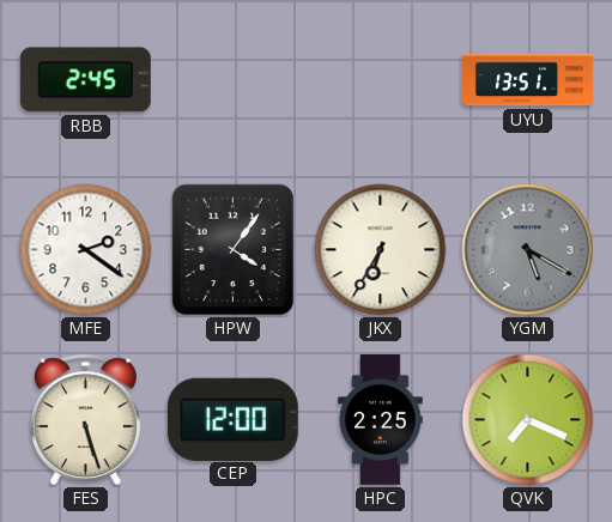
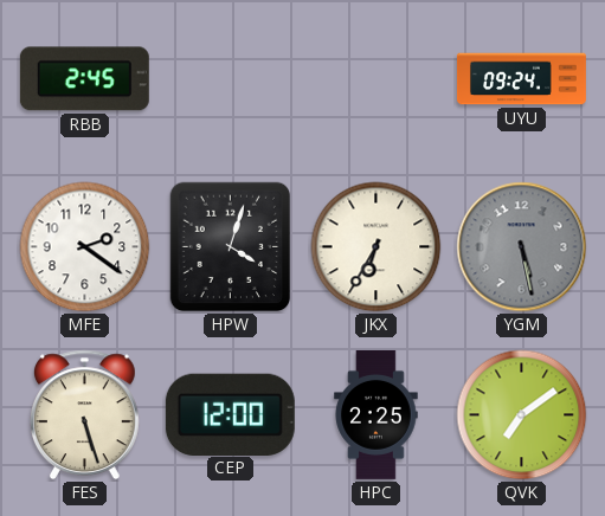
UYU: 13:51 -> 09:24
HPW: 4:06 -> 4:03
YGM: 5:20 -> 5:28
QVK: 7:19 -> 7:09
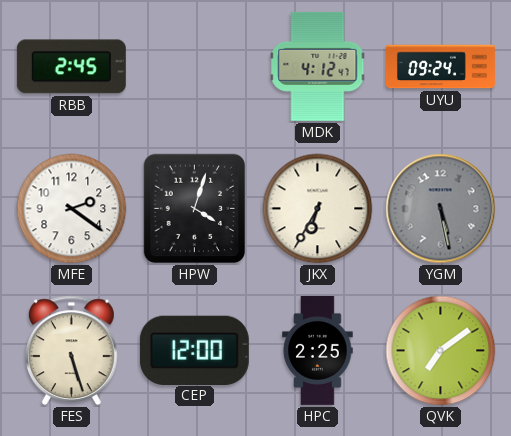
MDK: none -> 4:12
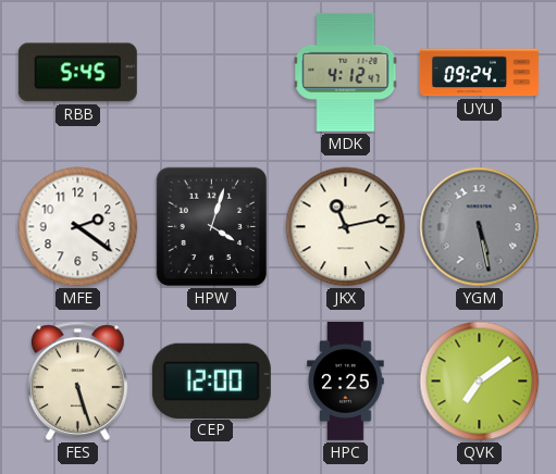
RBB: 2:45 -> 5:45
JKX: 6:35 -> 11:13
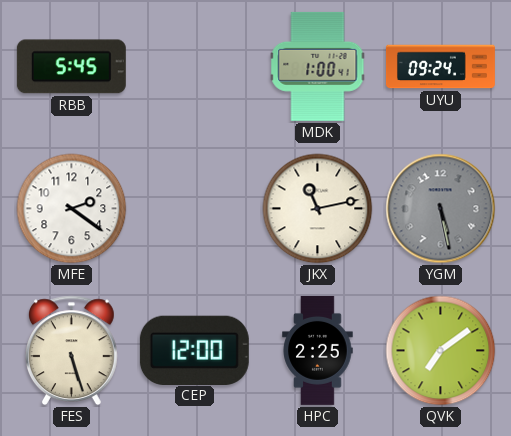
MDK: 4:12 -> 1:00
HPW: 4:03 -> none
